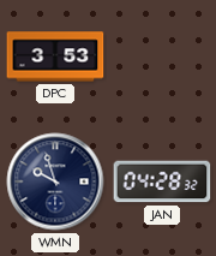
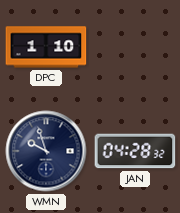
DPC: 3:53 -> 1:10
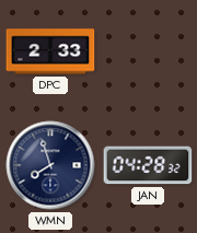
DPC: 1:10 -> 2:33
WMN: 9:57 -> 7:57
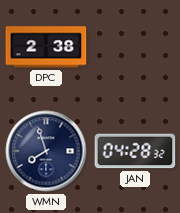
DPC: 2:33 -> 2:38
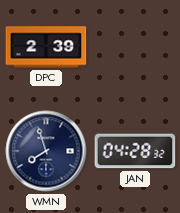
DPC: 2:38 -> 2:39
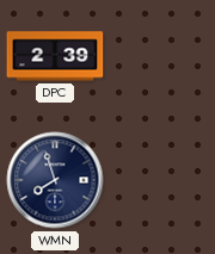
JAN: 04:28 -> none
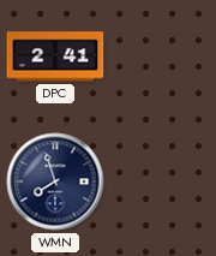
DPC: 2:39 -> 2:41
